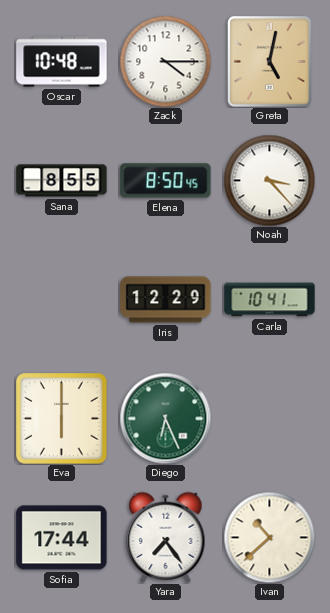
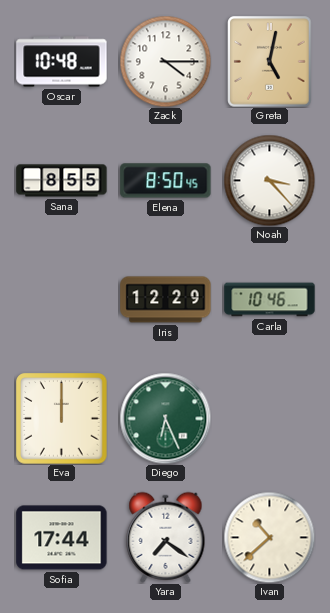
Carla: 10:41 -> 10:46
Eva: 6:00 -> 12:00
Yara: 7:24 -> 7:21
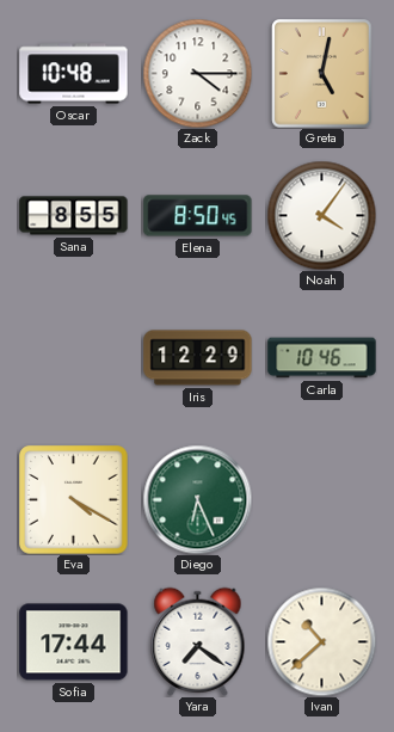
Noah: 3:23 -> 4:06
Eva: 12:00 -> 4:20
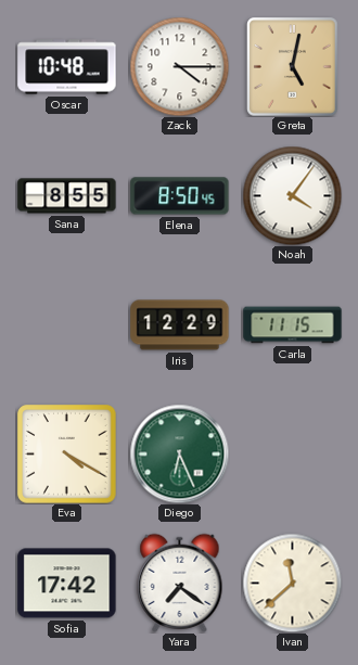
Carla: 10:46 -> 11:15
Sofia: 17:44 -> 17:42
Ivan: 10:38 -> 11:38
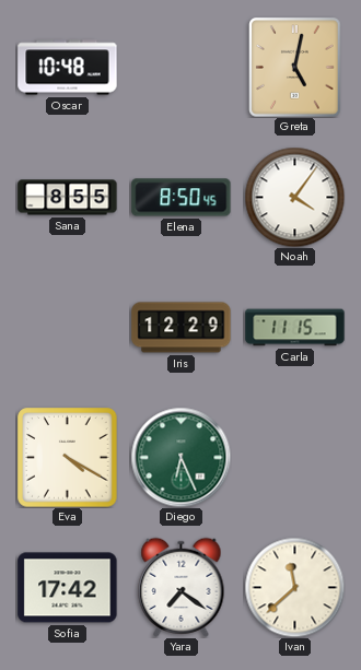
Zack: 4:15 -> none
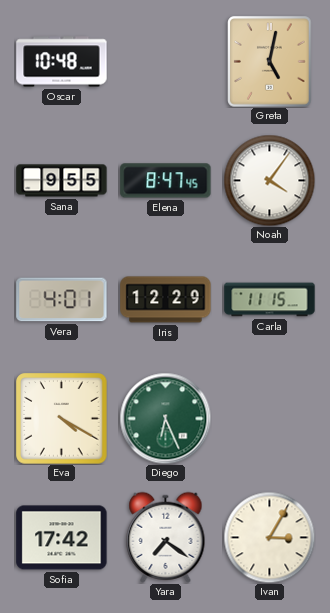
Sana: 8:55 -> 9:55
Elena: 8:50 -> 8:47
Vera: none -> 4:01
Ivan: 11:38 -> 3:05
